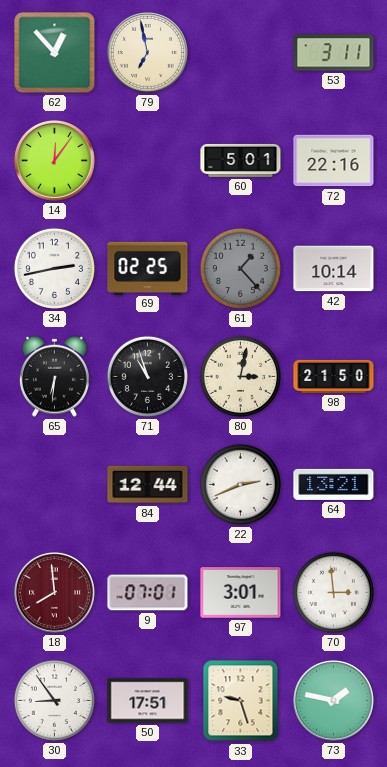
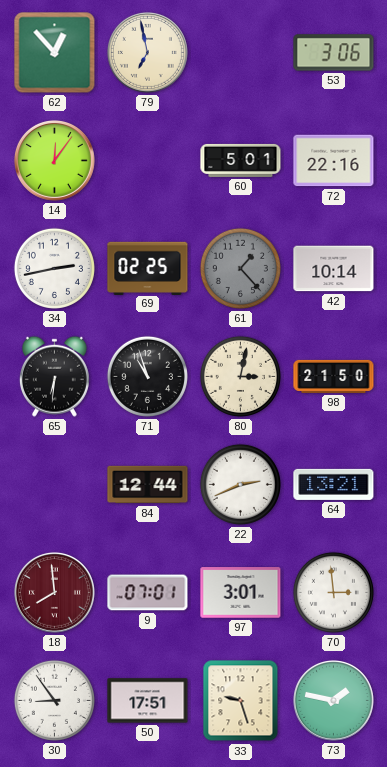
53: 3:11 -> 3:06
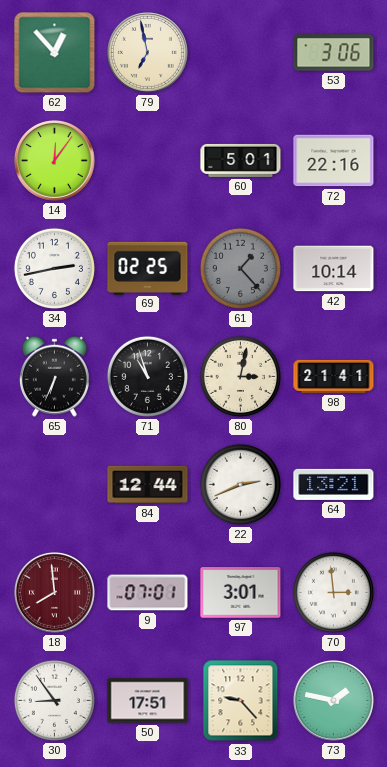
65: 6:31 -> 6:34
98: 21:50 -> 21:41
33: 9:27 -> 9:23
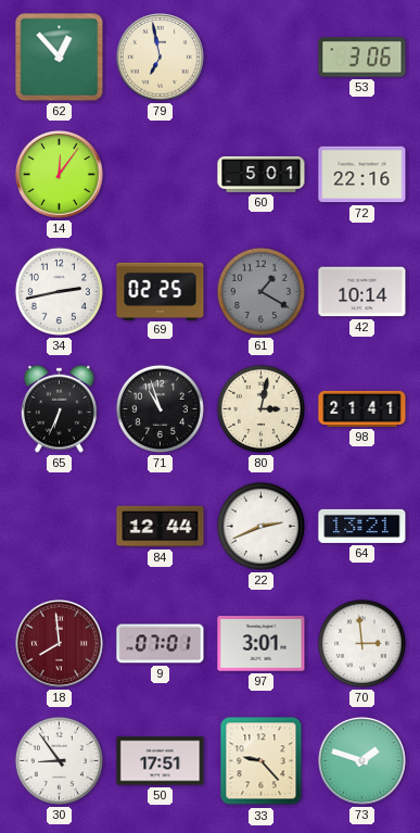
61: 1:23 -> 1:20
73: 1:47 -> 1:48
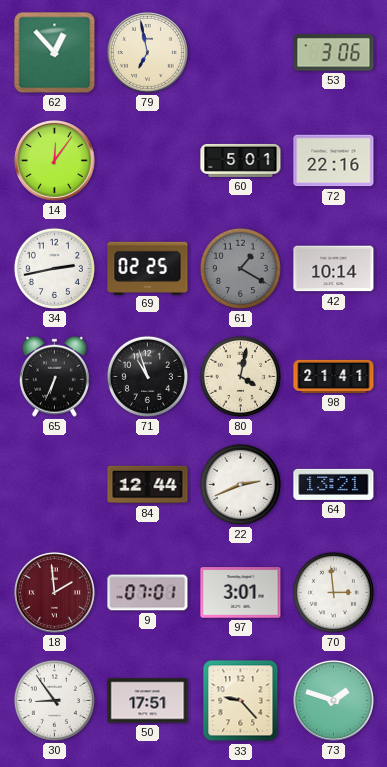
80: 3:02 -> 4:02
18: 7:59 -> 1:59
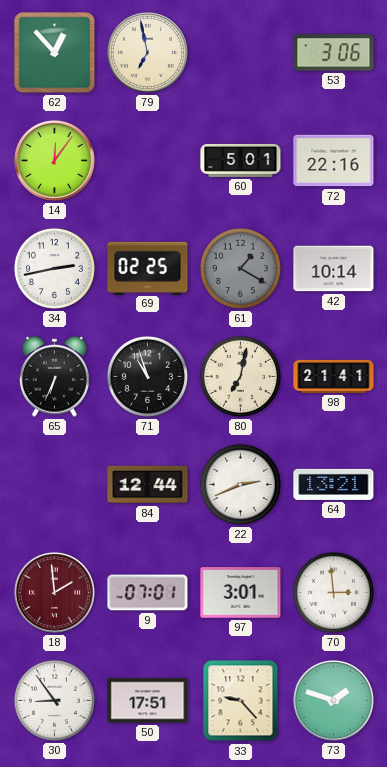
80: 4:02 -> 7:02
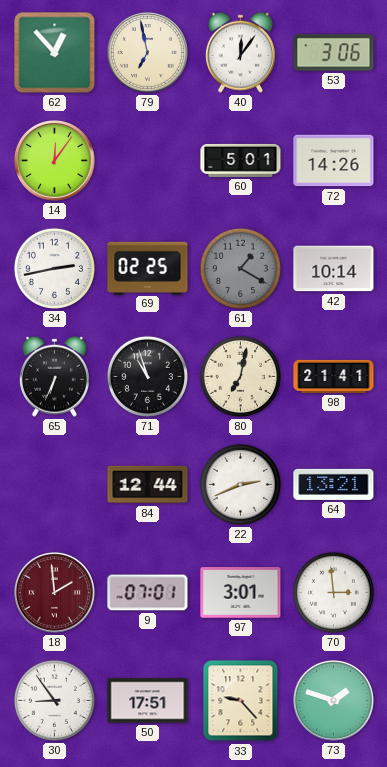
40: none -> 12:06
72: 22:16 -> 14:26
